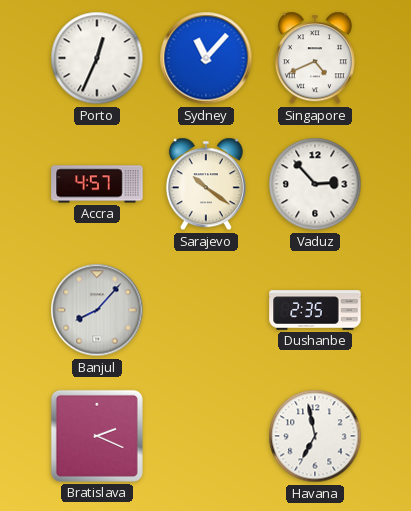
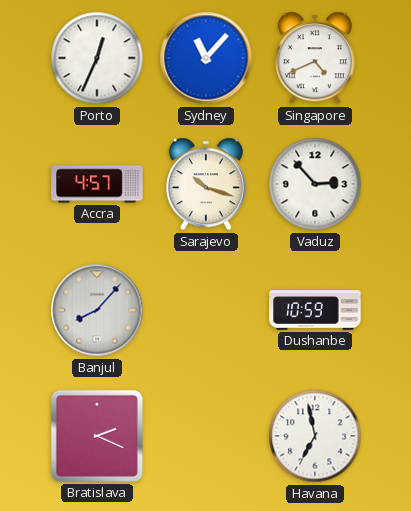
Sarajevo: 10:21 -> 10:18
Dushanbe: 2:35 -> 10:59
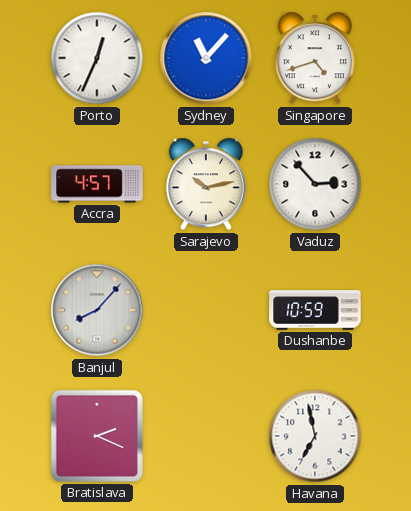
Singapore: 4:41 -> 4:42
Sarajevo: 10:18 -> 10:13
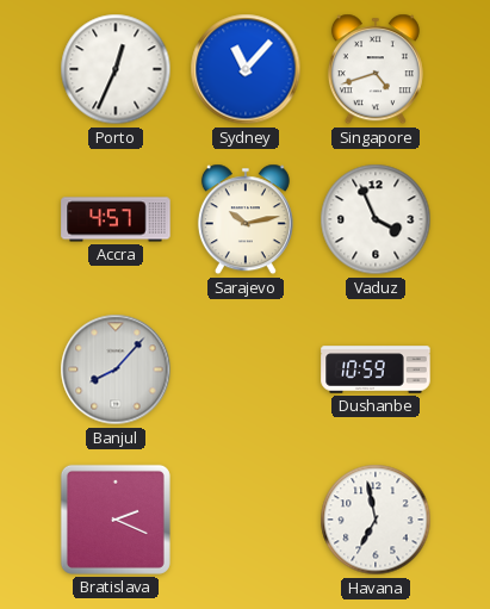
Vaduz: 2:53 -> 3:56
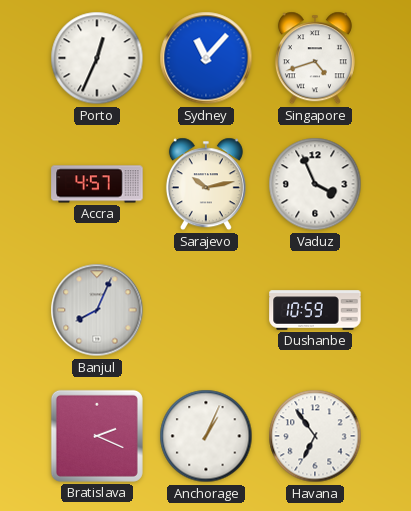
Banjul: 8:07 -> 8:04
Anchorage: none -> 1:04
Havana: 6:58 -> 6:54
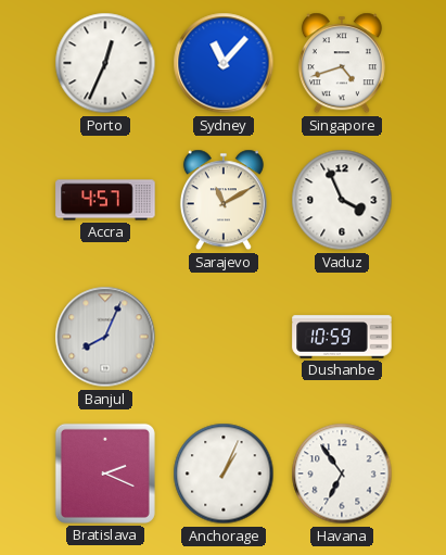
Sarajevo: 10:13 -> 11:10
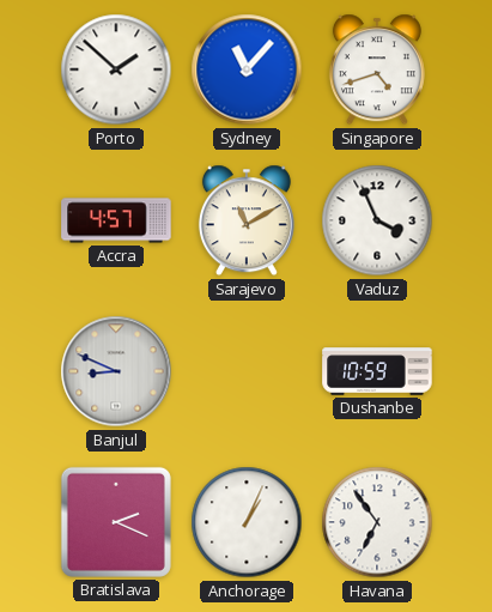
Porto: 12:34 -> 1:52
Banjul: 8:04 -> 8:49
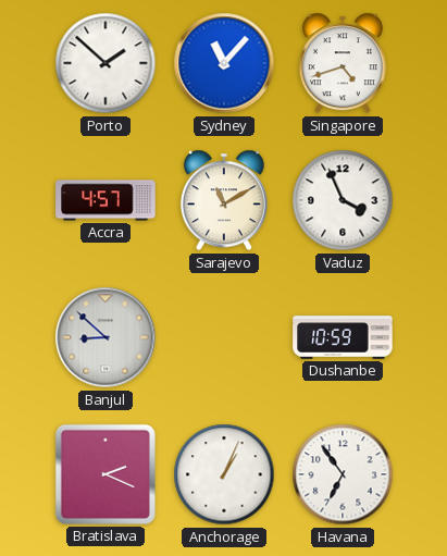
Banjul: 8:49 -> 8:52
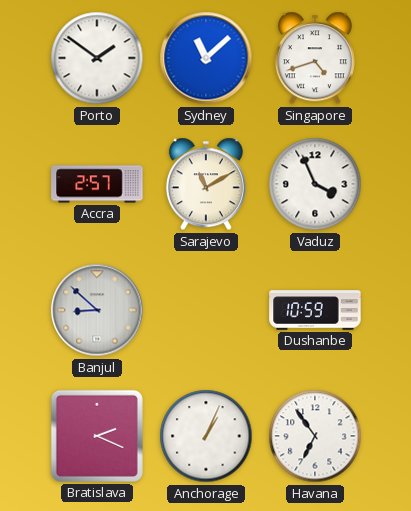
Porto: 1:52 -> 1:51
Sydney: 11:07 -> 11:08
Accra: 4:57 -> 2:57
